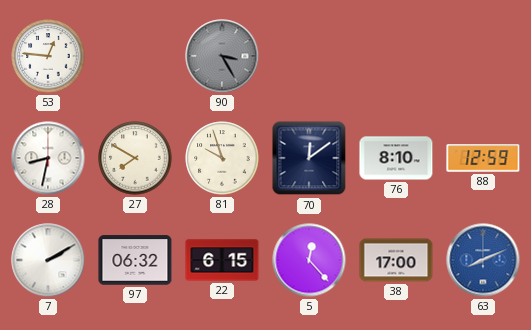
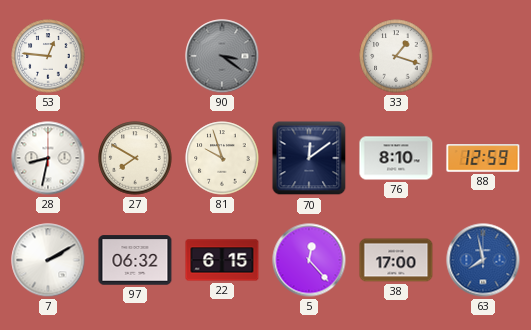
90: 3:25 -> 3:21
33: none -> 1:18
63: 8:11 -> 7:58
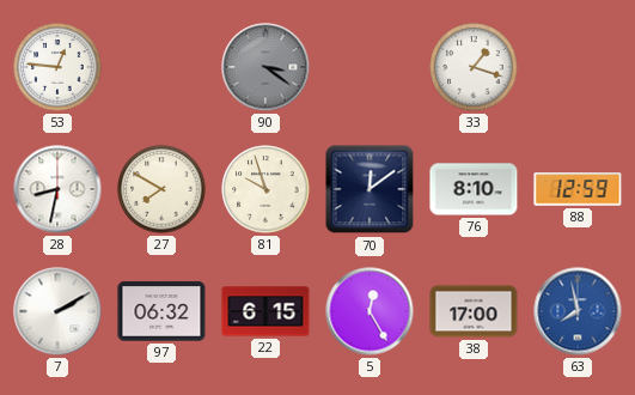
5: 12:23 -> 12:25
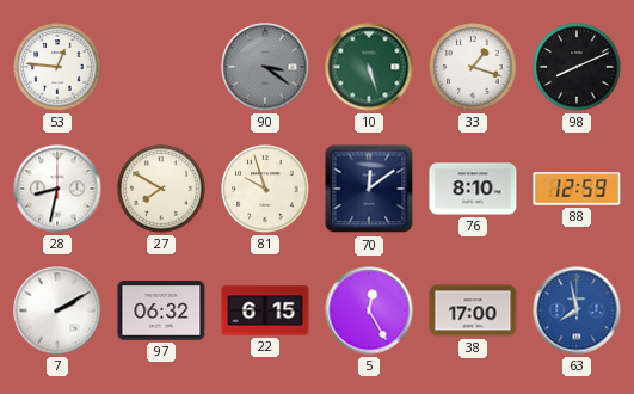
10: none -> 5:27
98: none -> 8:11
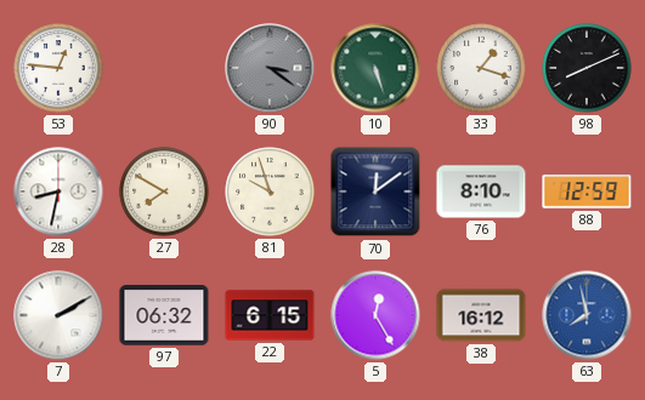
38: 17:00 -> 16:12
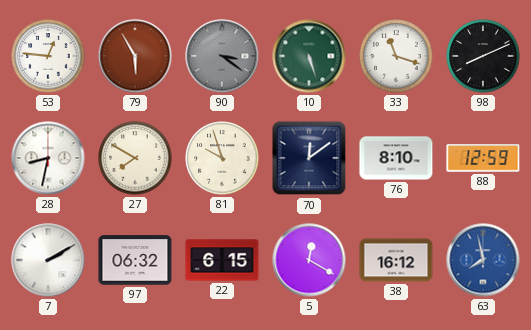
79: none -> 5:55
33: 1:18 -> 11:18
5: 12:25 -> 12:20
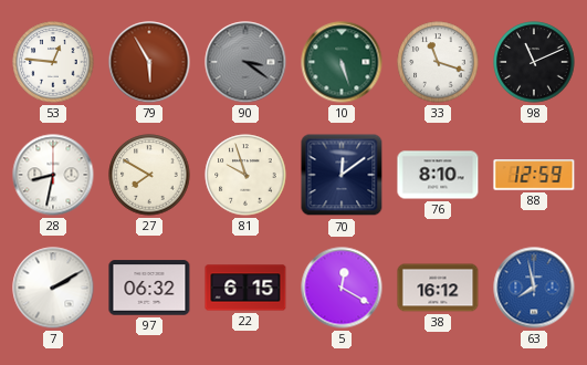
98: 8:11 -> 11:11
